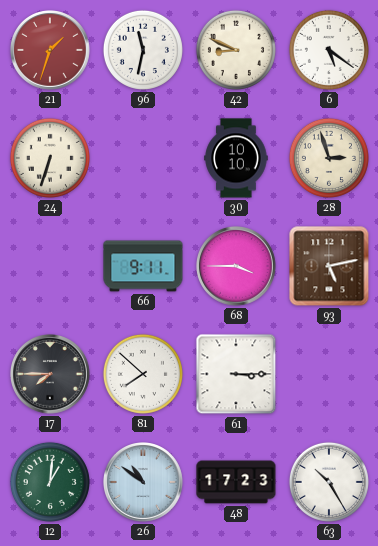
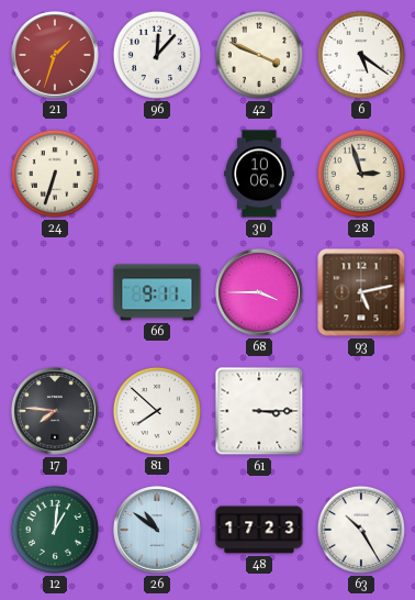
96: 11:32 -> 12:07
42: 8:49 -> 3:49
30: 10:10 -> 10:06
17: 7:45 -> 7:46
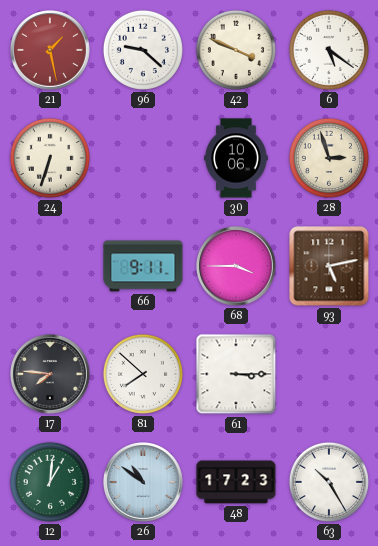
21: 1:33 -> 1:28
96: 12:07 -> 9:22
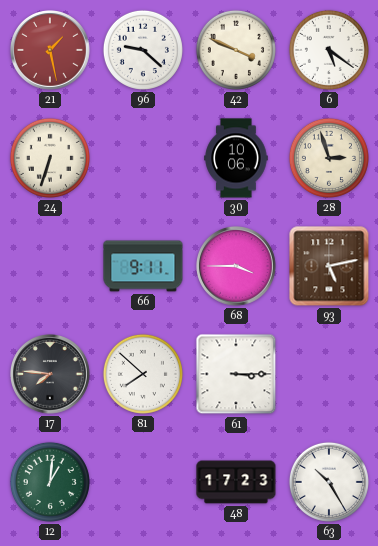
26: 10:51 -> none
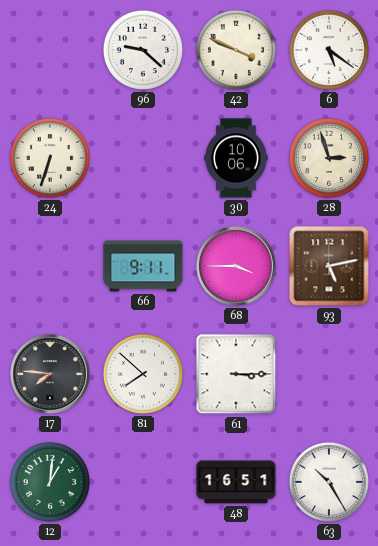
21: 1:28 -> none
48: 17:23 -> 16:51
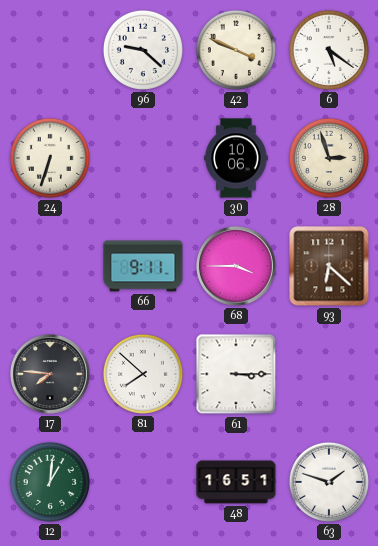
93: 5:13 -> 6:22
63: 10:25 -> 1:48
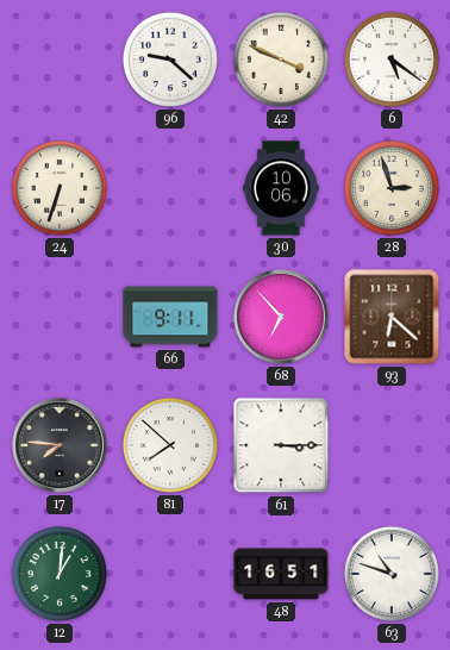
68: 3:45 -> 6:53
63: 1:48 -> 10:48
